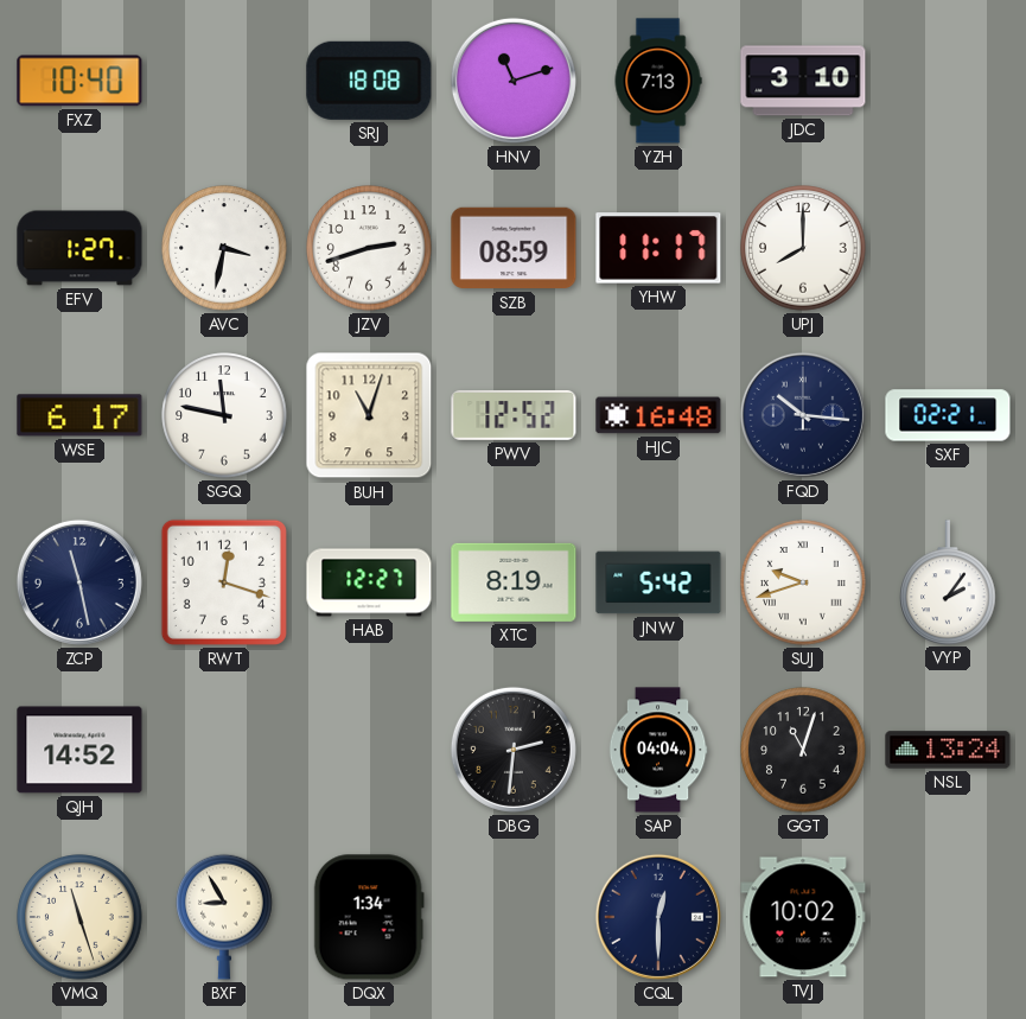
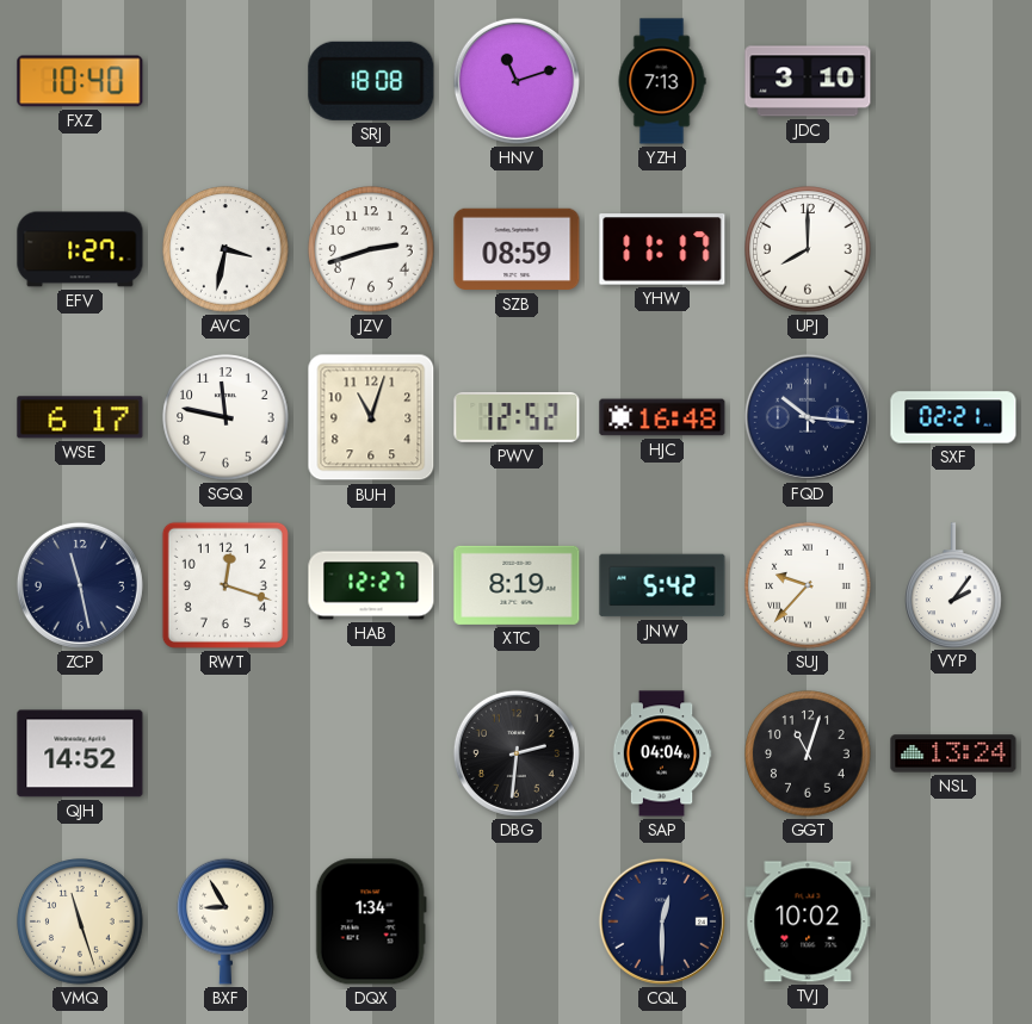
SUJ: 9:42 -> 9:37
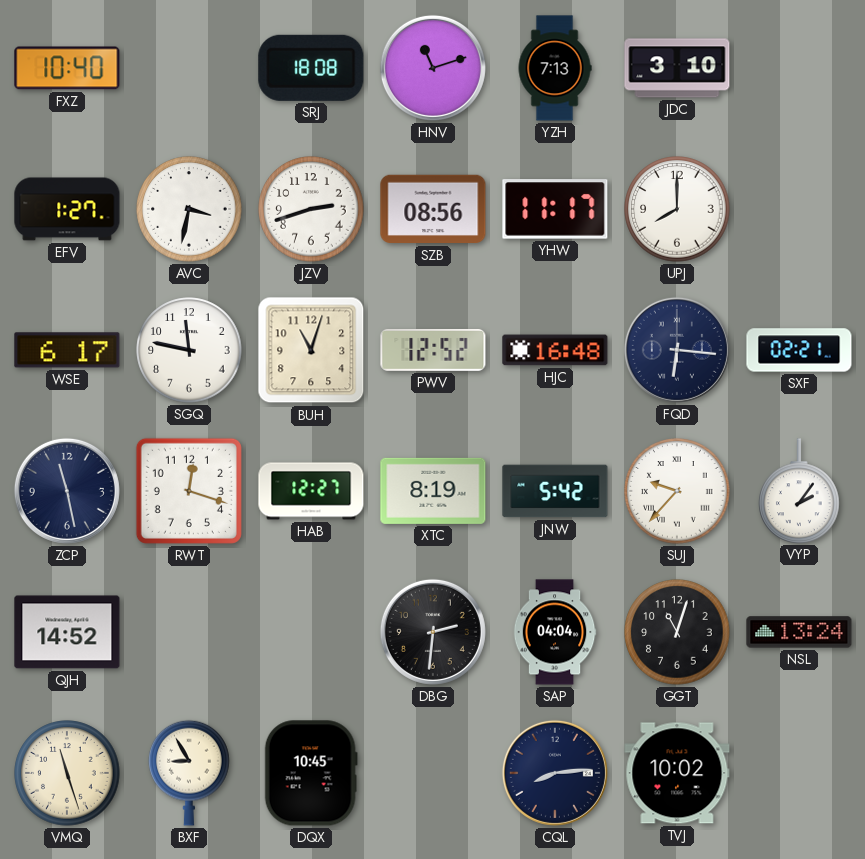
SZB: 08:59 -> 08:56
FQD: 10:16 -> 6:16
DQX: 1:34 -> 10:45
CQL: 12:30 -> 8:14
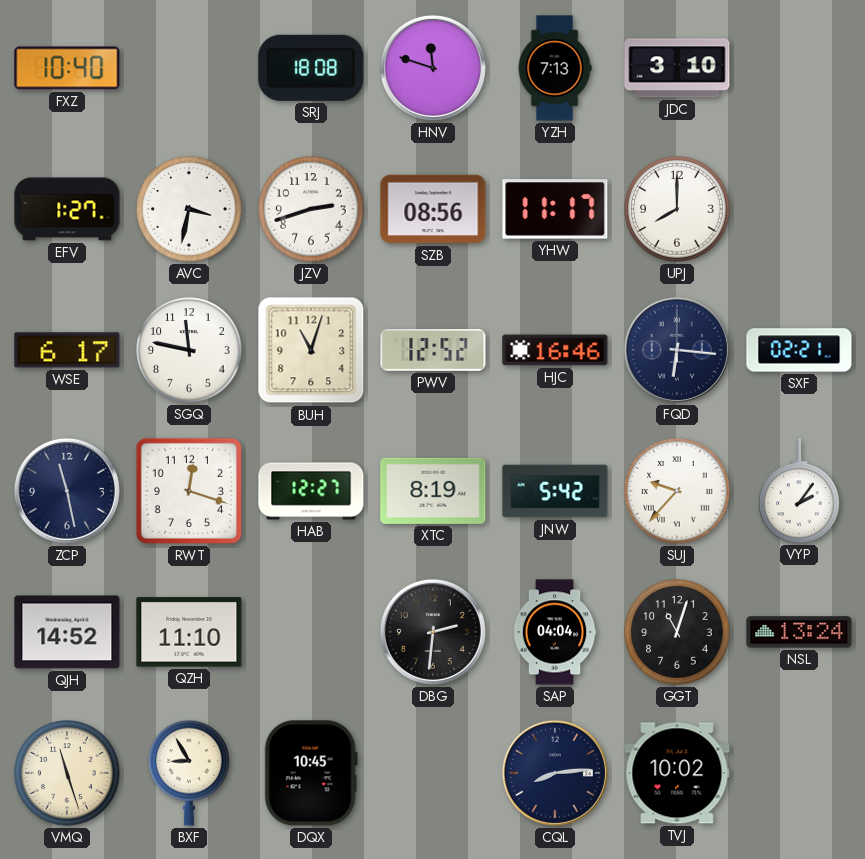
HNV: 11:12 -> 11:48
HJC: 16:48 -> 16:46
QZH: none -> 11:10
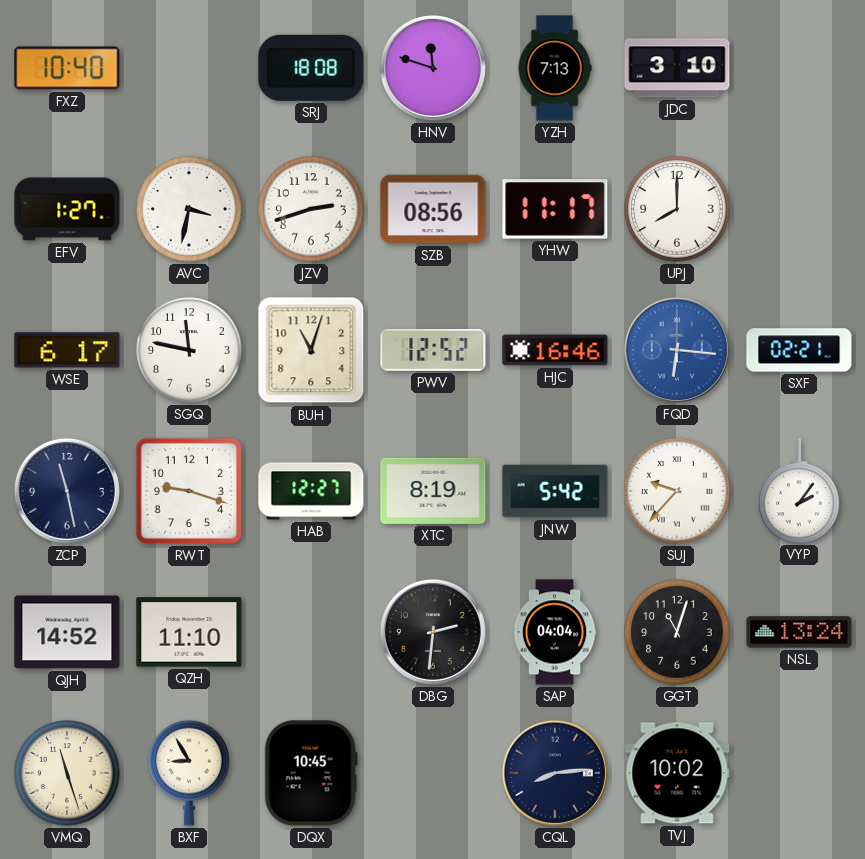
FQD dial: navy -> blue
RWT: 12:18 -> 9:18
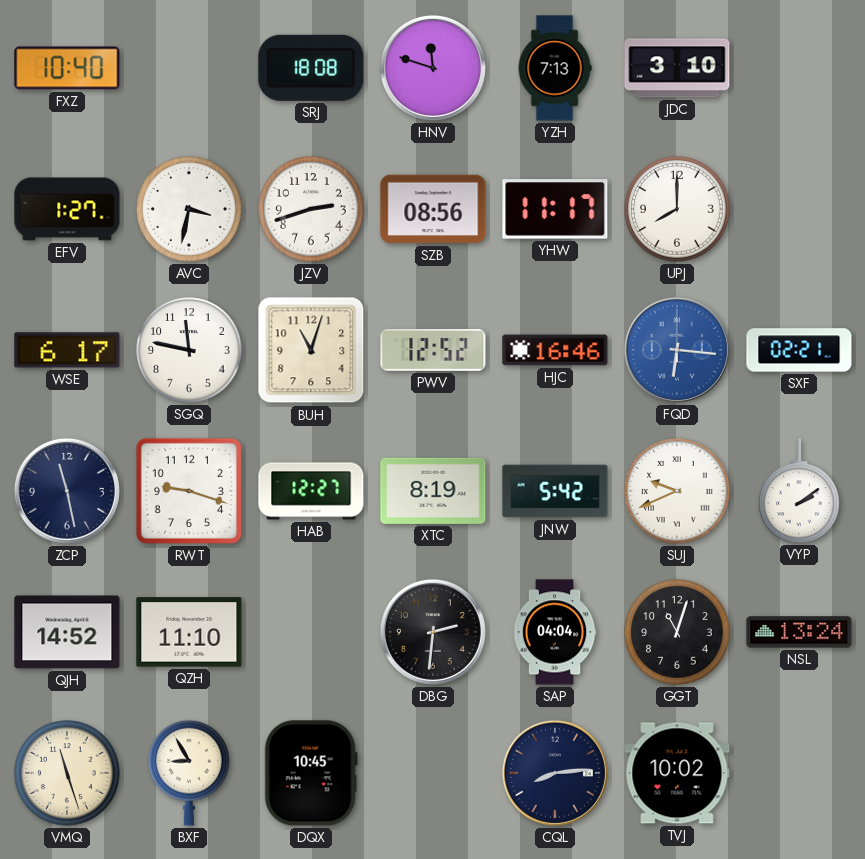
SUJ: 9:37 -> 9:41
VYP: 2:06 -> 2:09
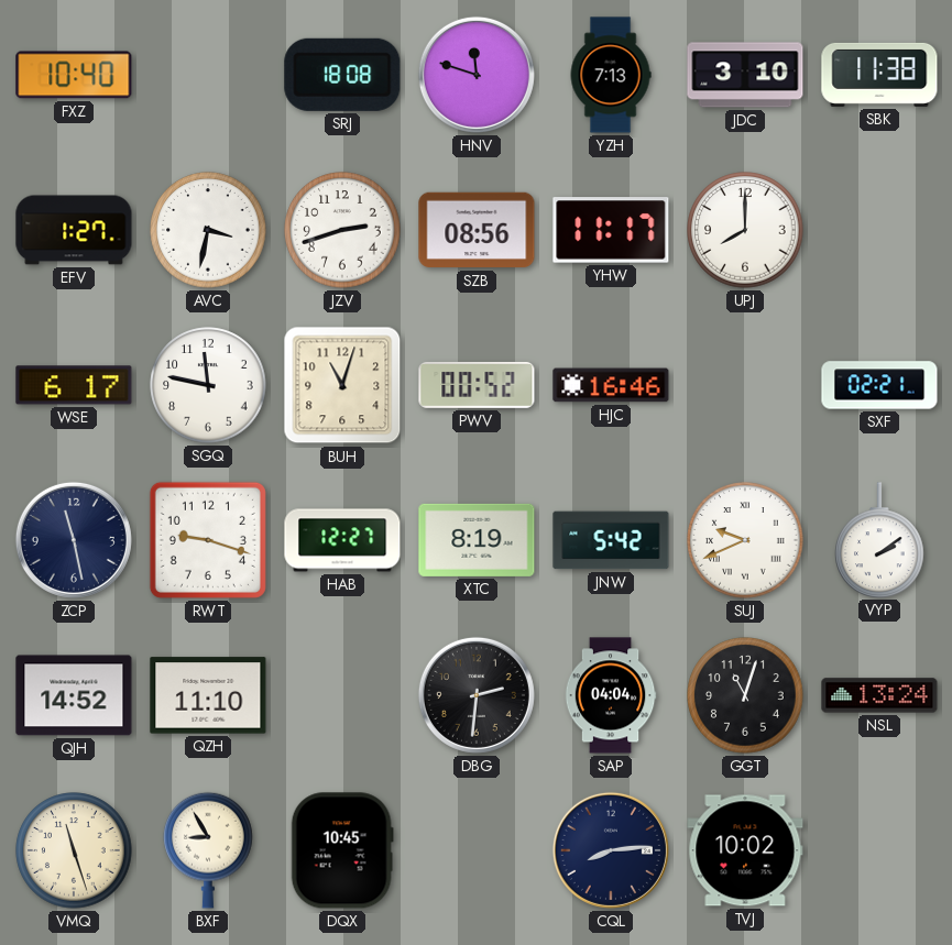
SBK: none -> 11:38
PWV: 12:52 -> 00:52
FQD: 6:16 -> none
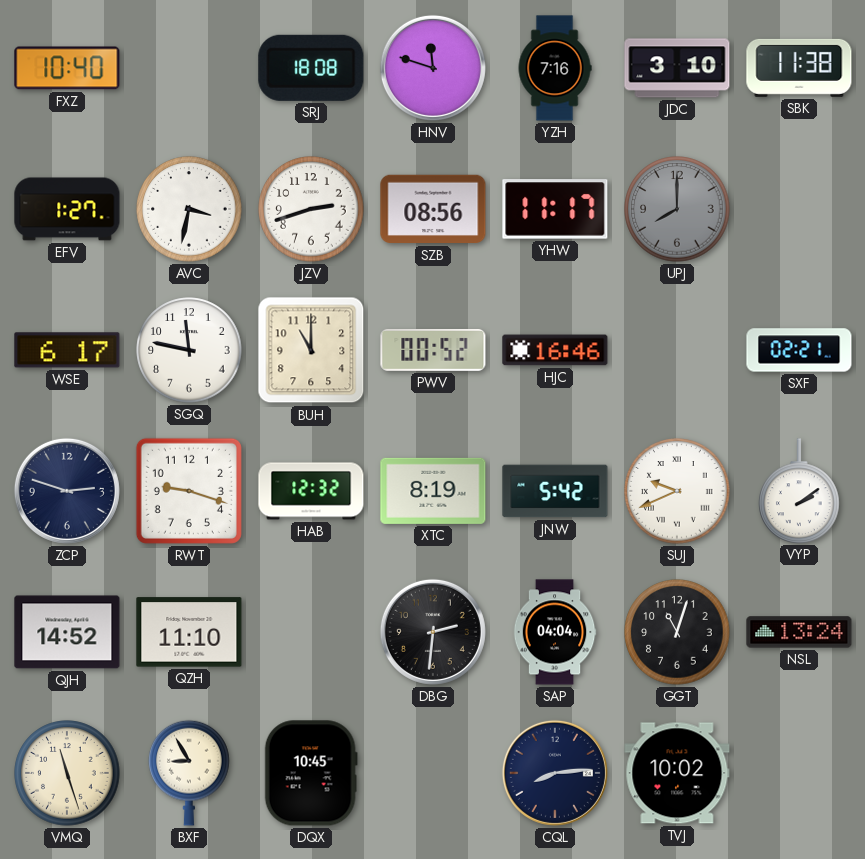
YZH: 7:13 -> 7:16
UPJ dial: white -> grey
BUH: 11:03 -> 11:00
ZCP: 11:28 -> 2:48
HAB: 12:27 -> 12:32
